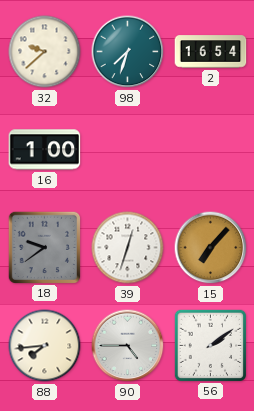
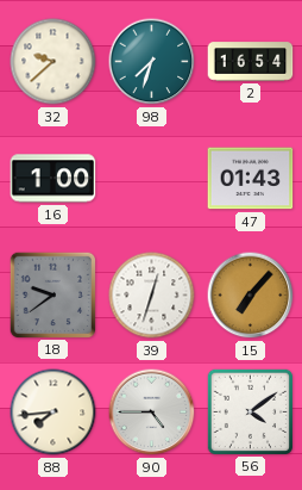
47: none -> 01:43
56: 2:09 -> 4:09
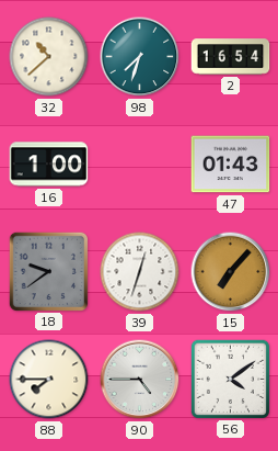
32: 9:38 -> 10:38
88: 7:44 -> 7:45
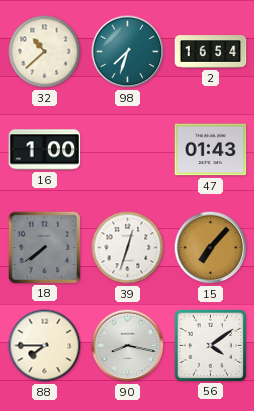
18: 9:39 -> 7:39
90: 4:45 -> 8:17
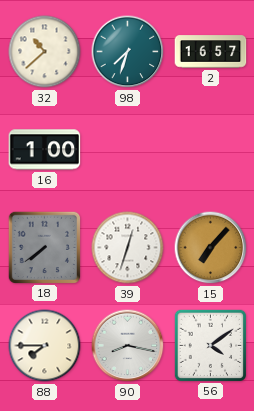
2: 16:54 -> 16:57
47: 01:43 -> none
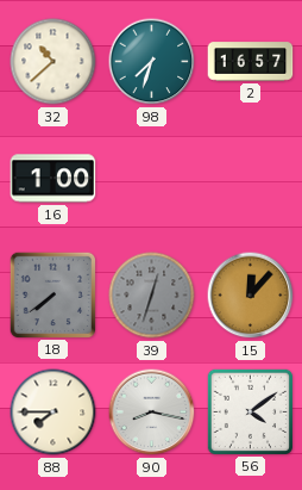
39 dial: white -> grey
15: 7:07 -> 12:07
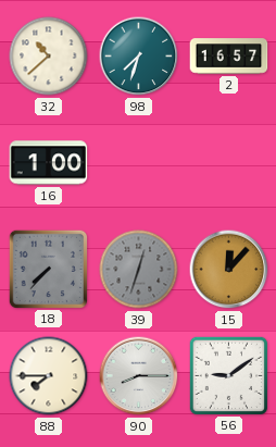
18: 7:39 -> 7:37
90: 8:17 -> 8:15
56: 4:09 -> 9:09
